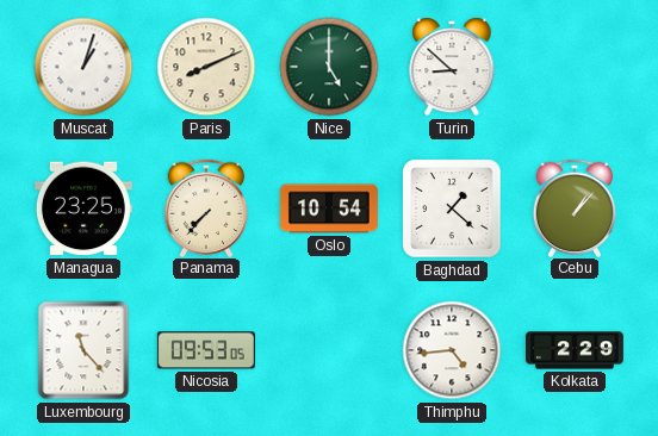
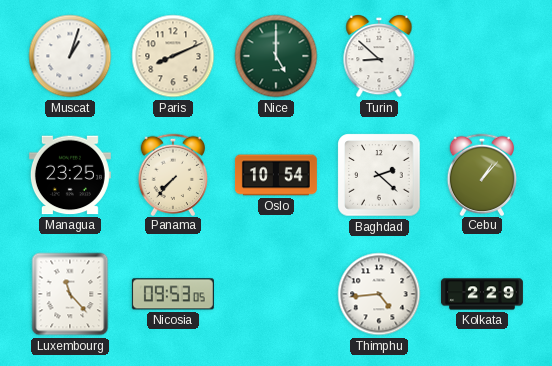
Baghdad: 1:22 -> 2:22
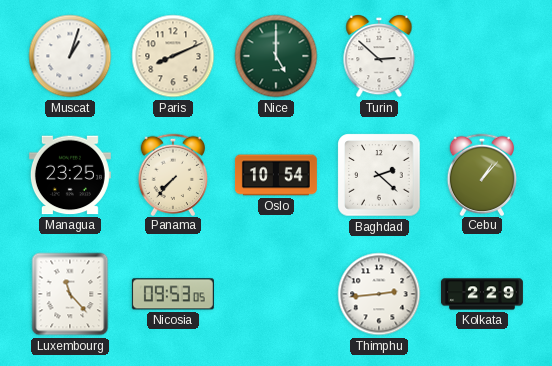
Turin: 8:52 -> 2:52
Thimphu: 4:44 -> 2:44
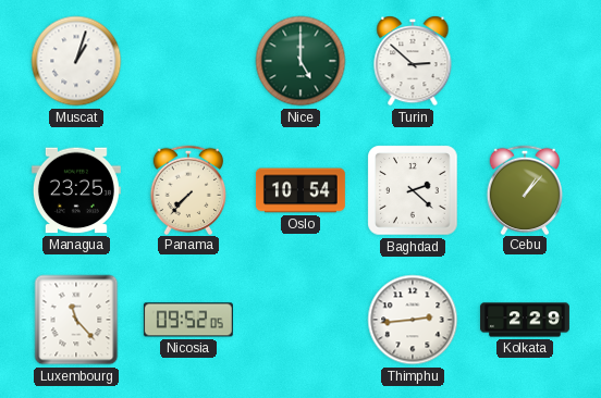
Paris: 8:11 -> none
Nicosia: 09:53 -> 09:52
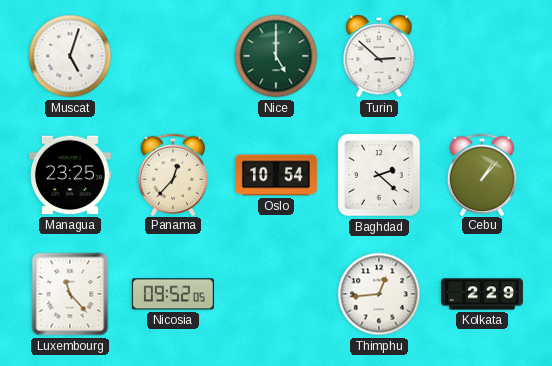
Muscat: 1:03 -> 5:03
Panama: 7:37 -> 12:37
Thimphu: 2:44 -> 12:44
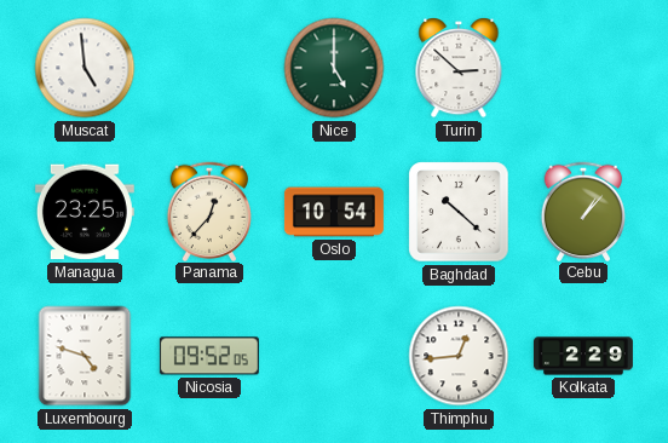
Muscat: 5:03 -> 4:59
Baghdad: 2:22 -> 10:22
Luxembourg: 11:23 -> 4:48
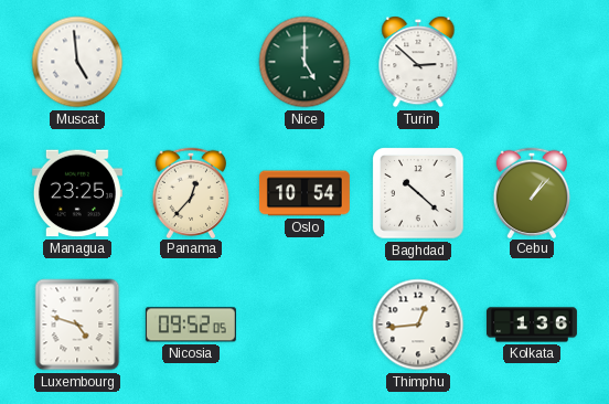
Kolkata: 2:29 -> 1:36
